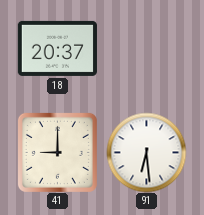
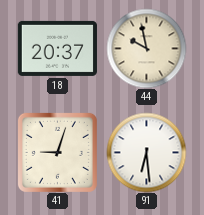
44: none -> 9:58
41: 9:00 -> 9:03
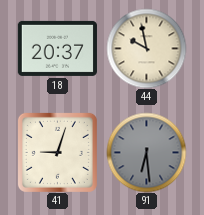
91 dial: white -> grey
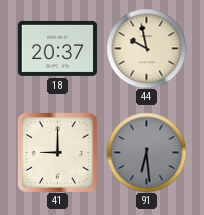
41: 9:03 -> 9:00
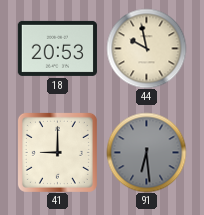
18: 20:37 -> 20:53
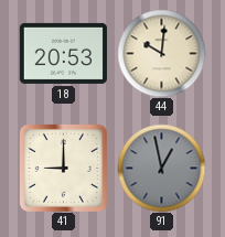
44: 9:58 -> 10:01
91: 6:29 -> 12:58
